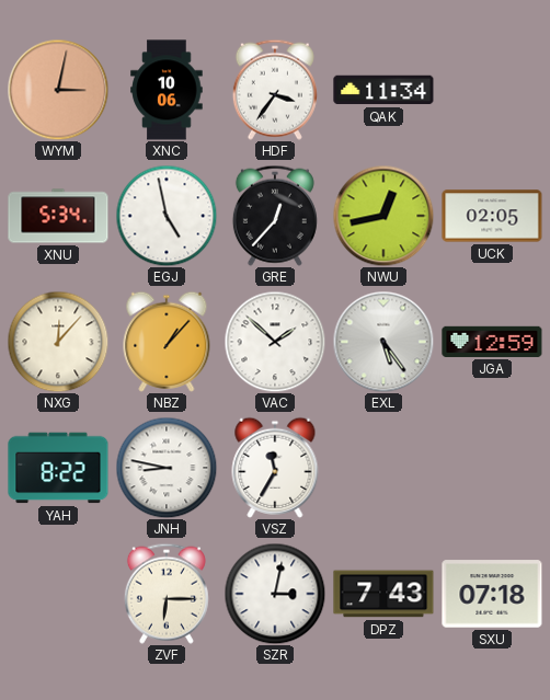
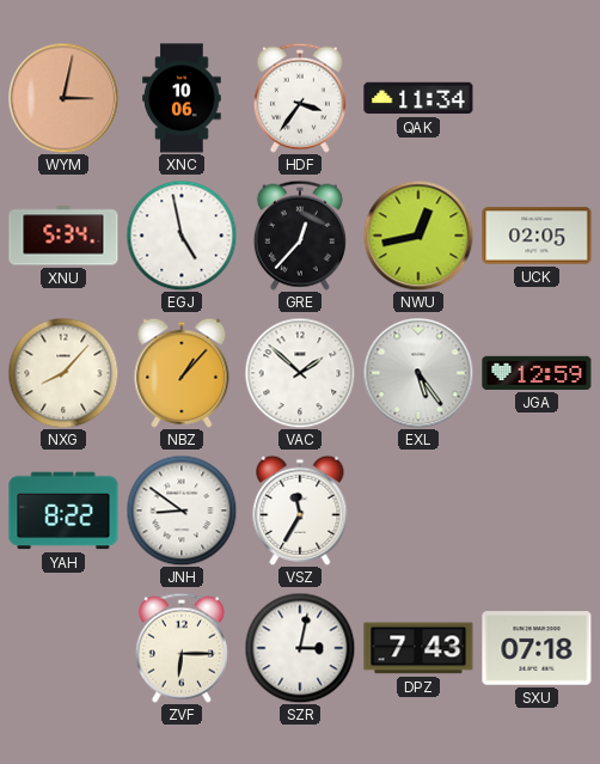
NXG: 12:07 -> 8:07
JNH: 8:47 -> 8:51
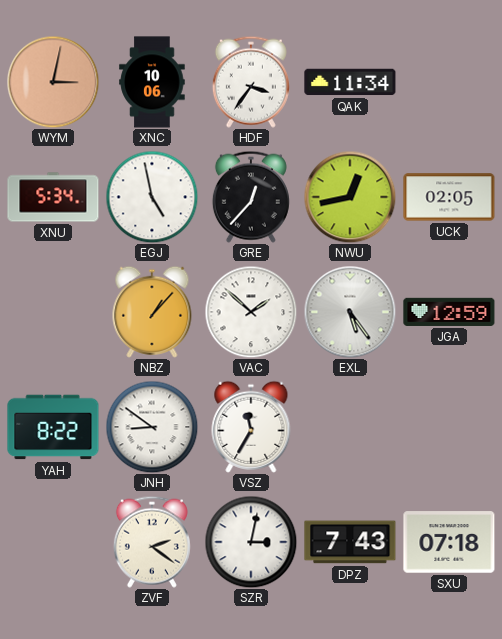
NXG: 8:07 -> none
ZVF: 6:15 -> 2:21
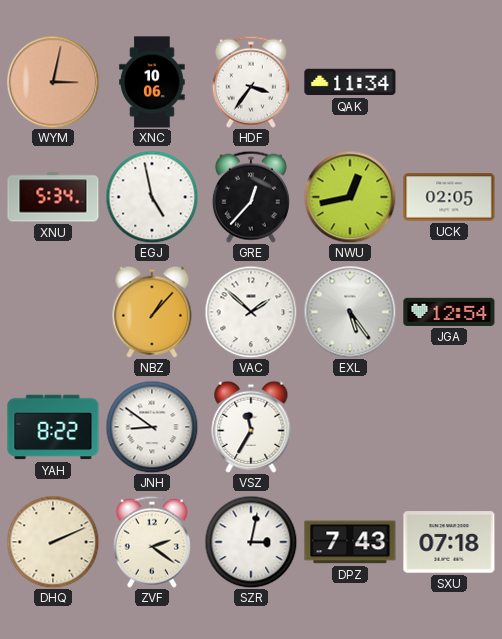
JGA: 12:59 -> 12:54
DHQ: none -> 2:11
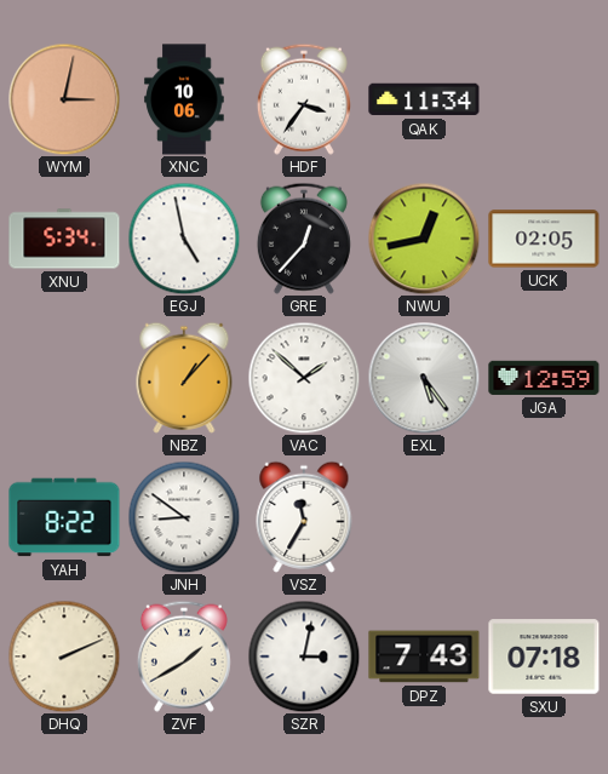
JGA: 12:54 -> 12:59
ZVF: 2:21 -> 1:40
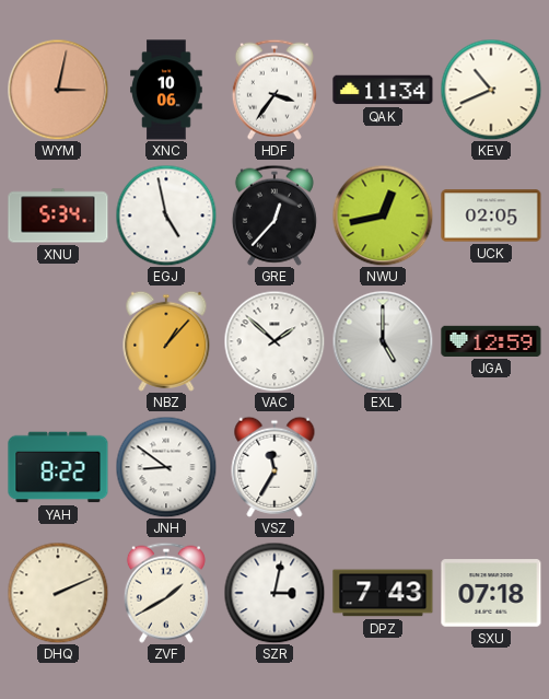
KEV: none -> 10:41
EXL: 5:24 -> 5:00
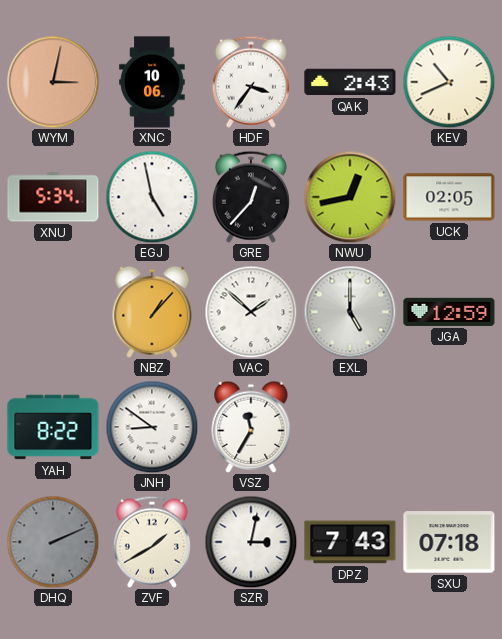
QAK: 11:34 -> 2:43
DHQ dial: cream -> grey
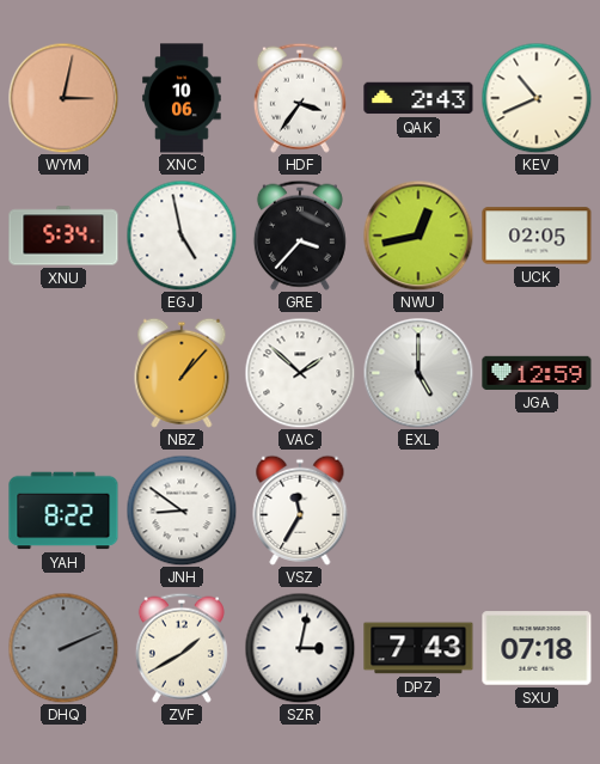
GRE: 12:37 -> 3:37
